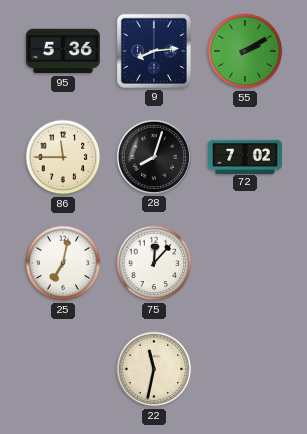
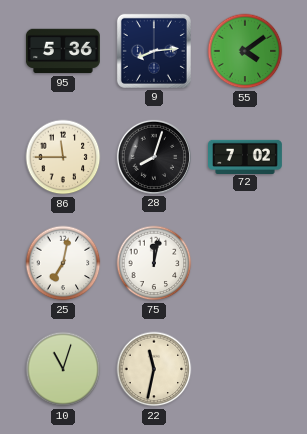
55: 2:10 -> 4:09
75: 12:07 -> 12:02
10: none -> 11:03
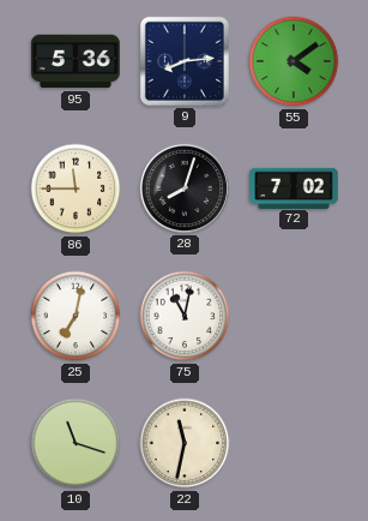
75: 12:02 -> 11:02
10: 11:03 -> 11:18
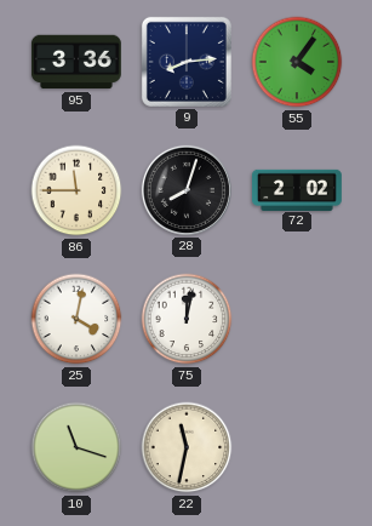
95: 5:36 -> 3:36
55: 4:09 -> 4:06
72: 7:02 -> 2:02
25: 7:02 -> 4:02
75: 11:02 -> 12:02
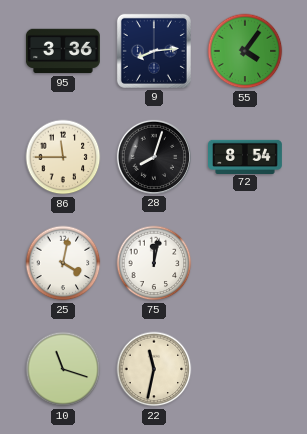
72: 2:02 -> 8:54
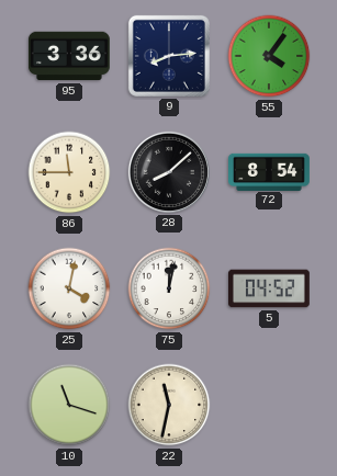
28: 8:03 -> 8:08
5: none -> 04:52
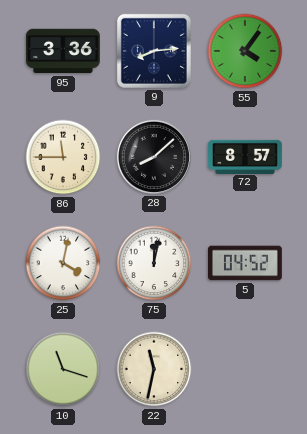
72: 8:54 -> 8:57
